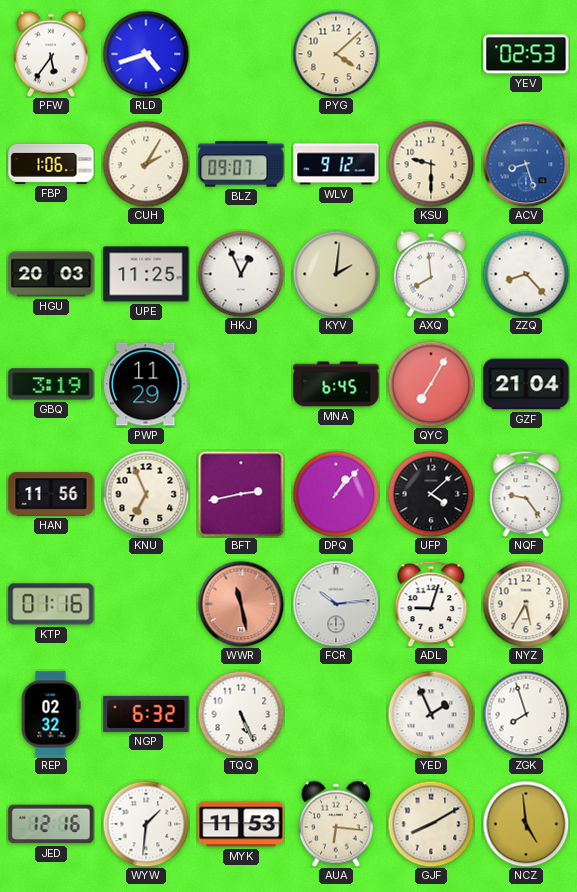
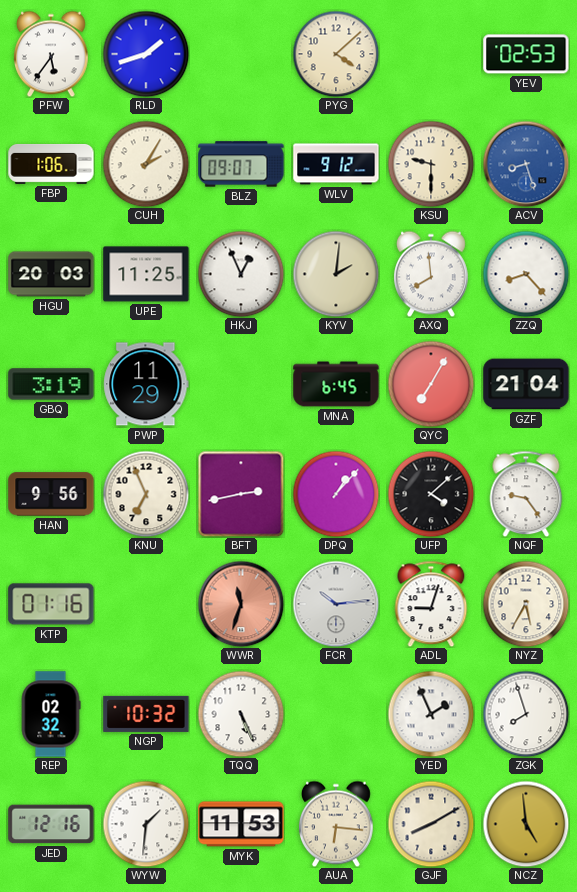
RLD: 4:42 -> 1:42
HAN: 11:56 -> 9:56
WWR: 11:28 -> 11:33
NGP: 6:32 -> 10:32
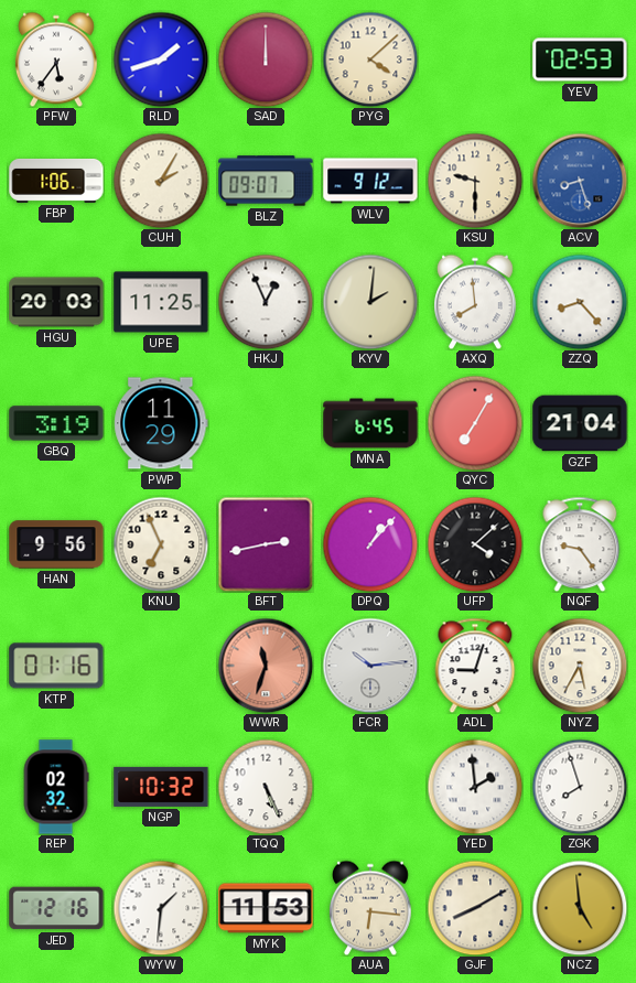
SAD: none -> 12:00
YED: 1:56 -> 1:59
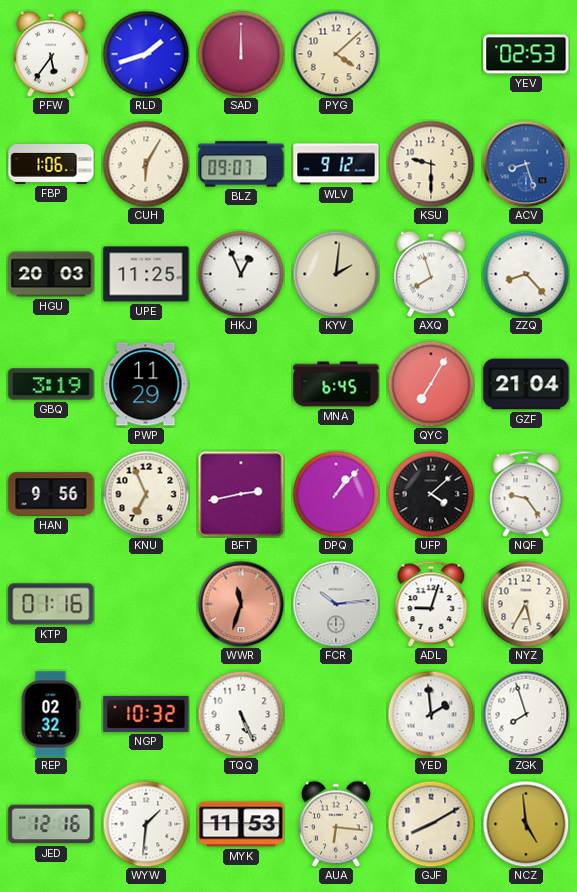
CUH: 2:05 -> 6:05
AXQ: 7:59 -> 7:57
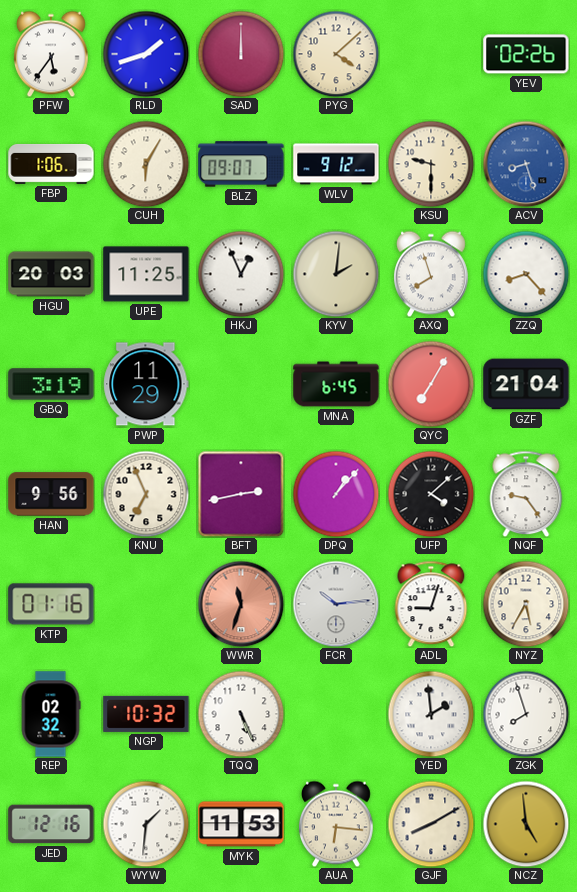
YEV: 02:53 -> 02:26
